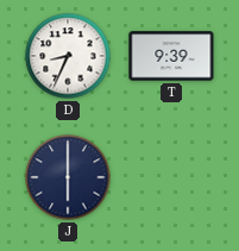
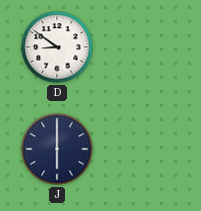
D: 8:34 -> 8:51
T: 9:39 -> none
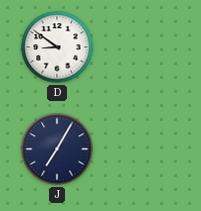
J: 6:00 -> 7:05
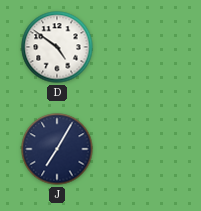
D: 8:51 -> 4:51
